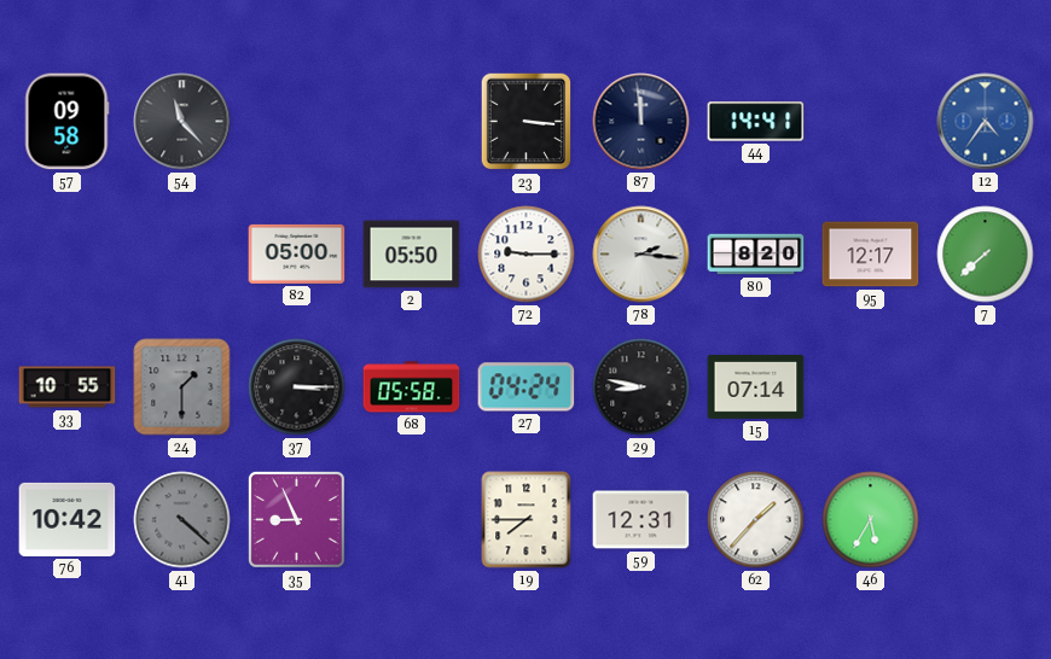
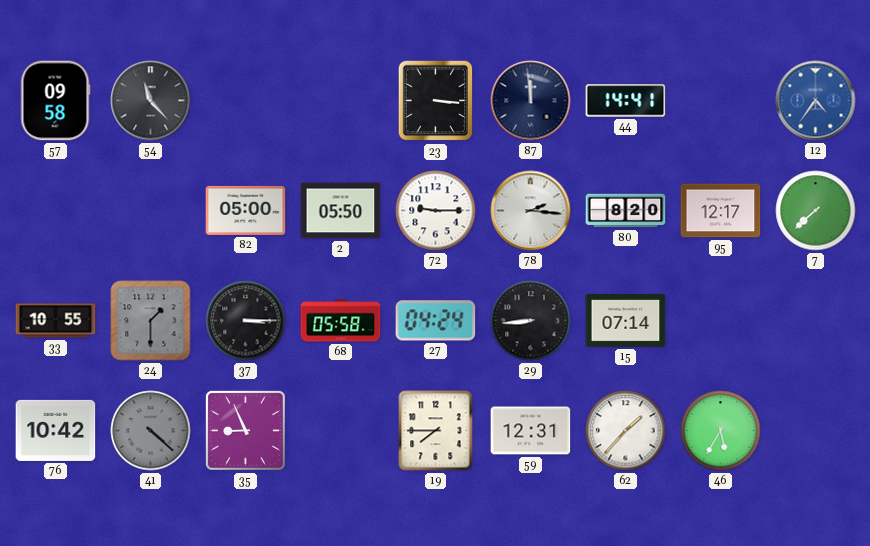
29: 8:47 -> 8:44
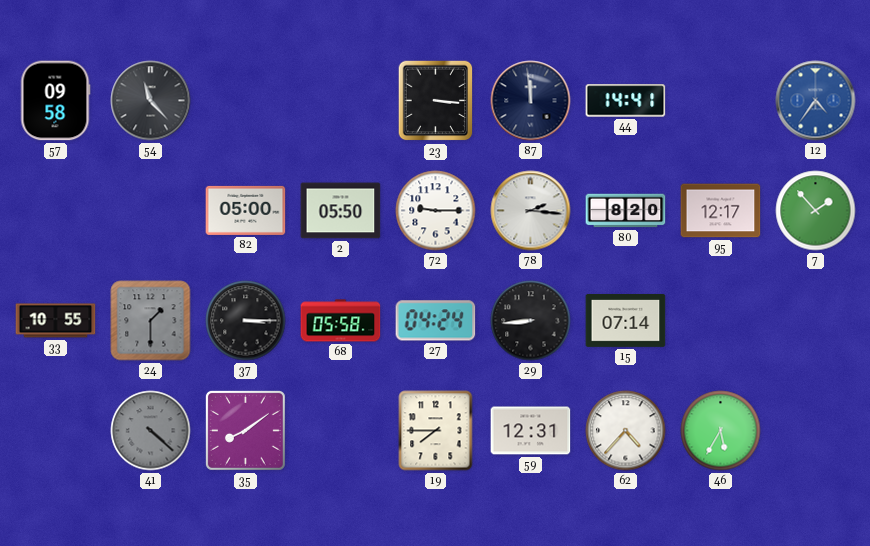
7: 7:38 -> 1:53
76: 10:42 -> none
35: 8:56 -> 8:09
62: 1:37 -> 4:37
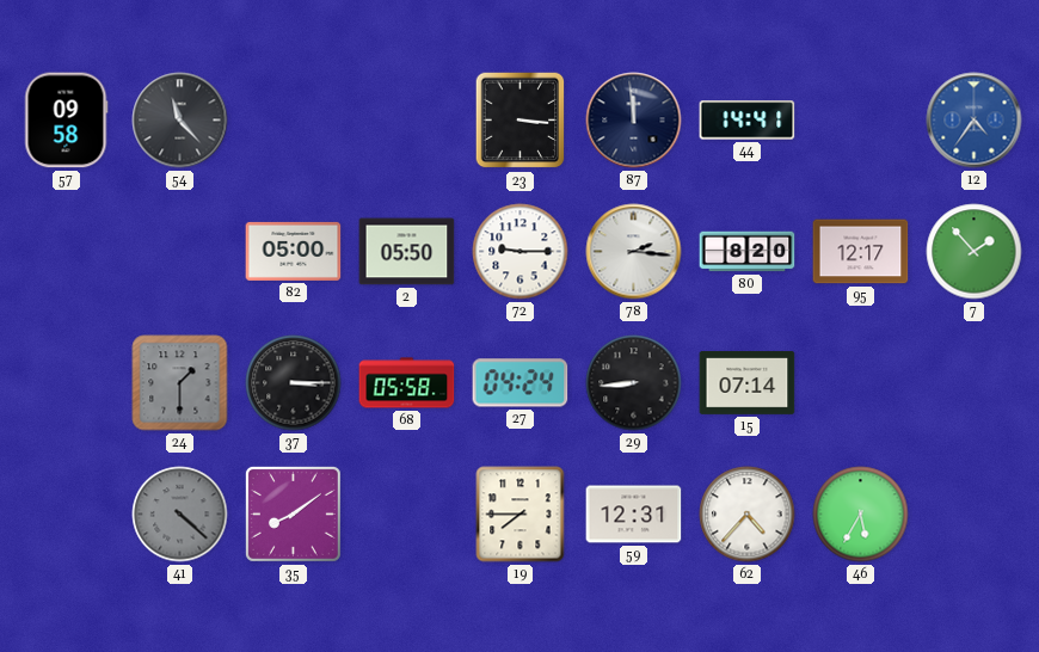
33: 10:55 -> none
